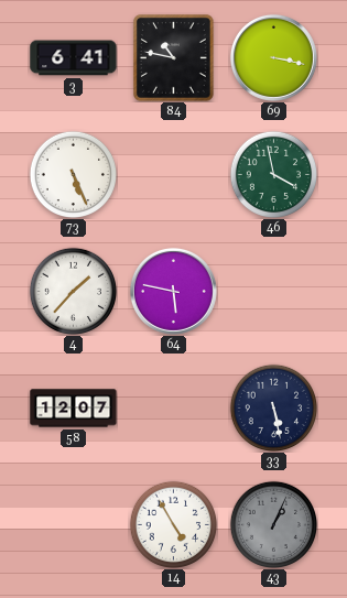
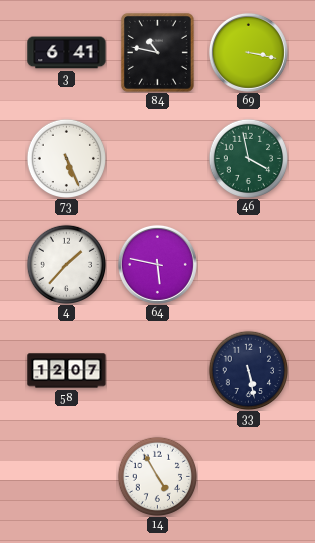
43: 1:04 -> none
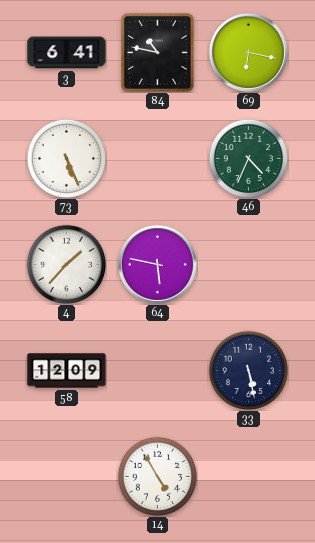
69: 3:17 -> 6:17
46: 3:58 -> 4:34
58: 12:07 -> 12:09
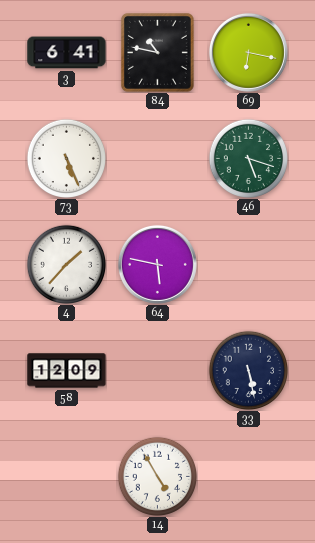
46: 4:34 -> 5:18
